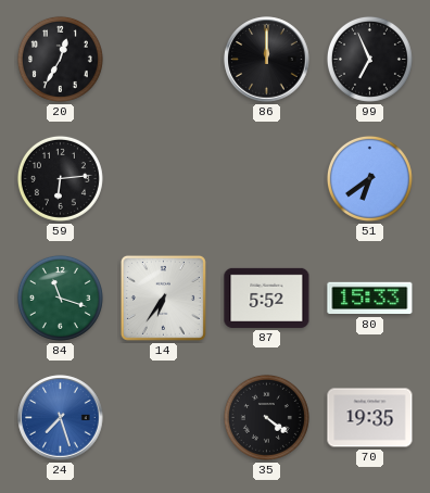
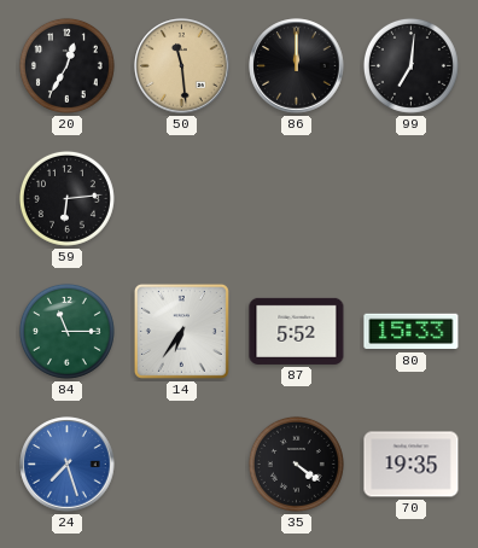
50: none -> 11:29
99: 6:56 -> 7:01
51: 6:39 -> none
84: 11:18 -> 11:15
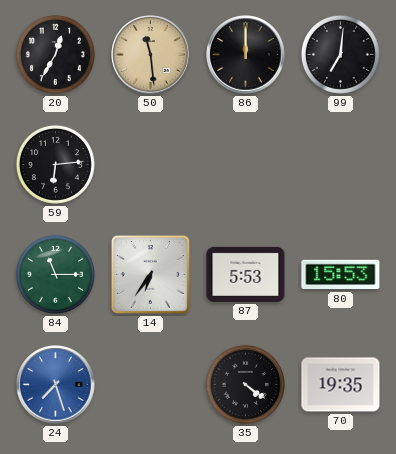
87: 5:52 -> 5:53
80: 15:33 -> 15:53
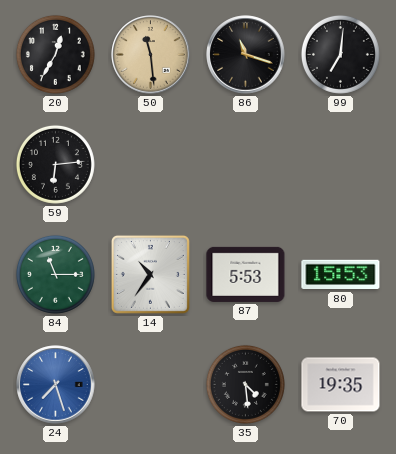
86: 12:00 -> 11:18
14: 6:36 -> 10:36
35: 4:21 -> 4:29
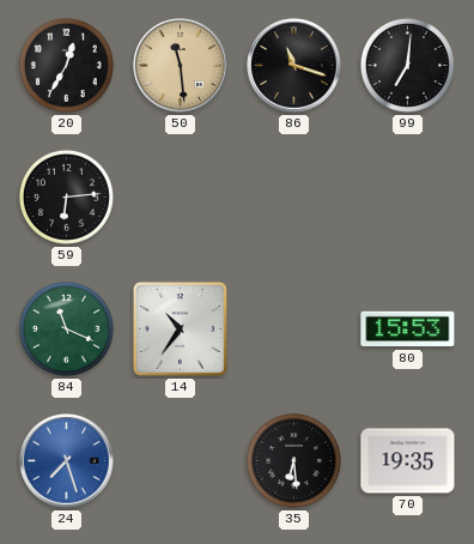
84: 11:15 -> 11:19
87: 5:53 -> none
35: 4:29 -> 6:29
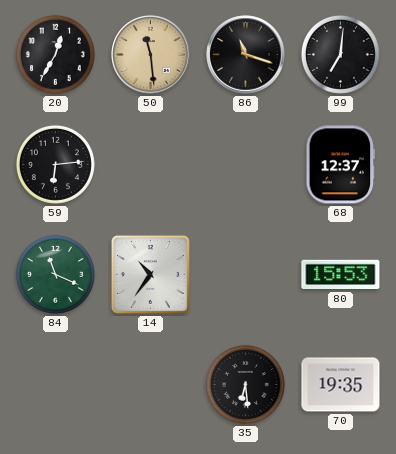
68: none -> 12:37
24: 7:27 -> none
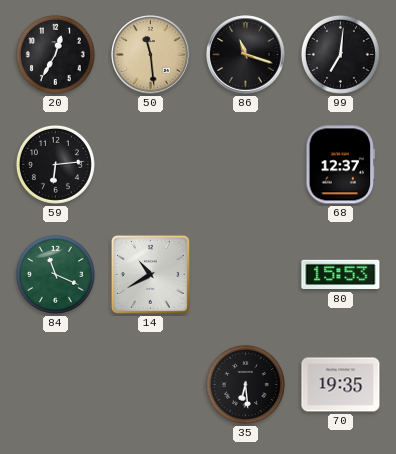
14: 10:36 -> 10:40
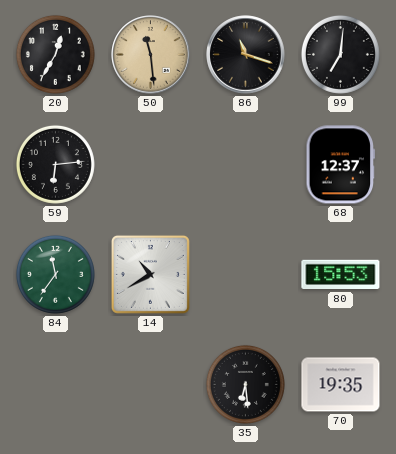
84: 11:19 -> 11:36
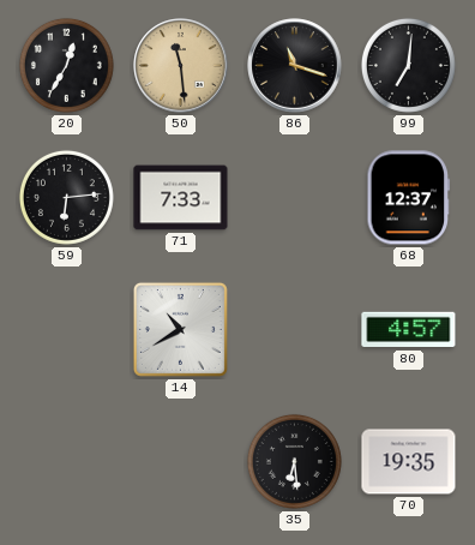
71: none -> 7:33
84: 11:36 -> none
80: 15:53 -> 4:57
